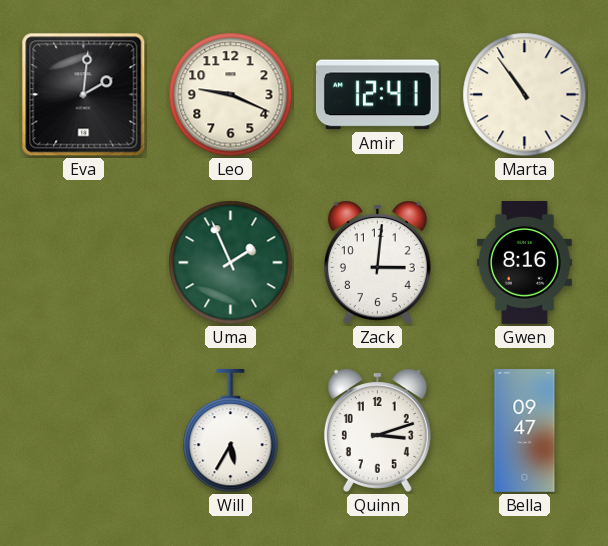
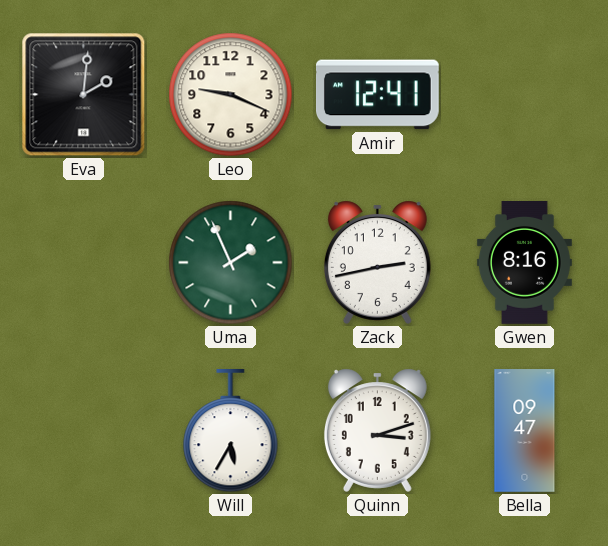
Marta: 10:54 -> none
Zack: 3:01 -> 2:43
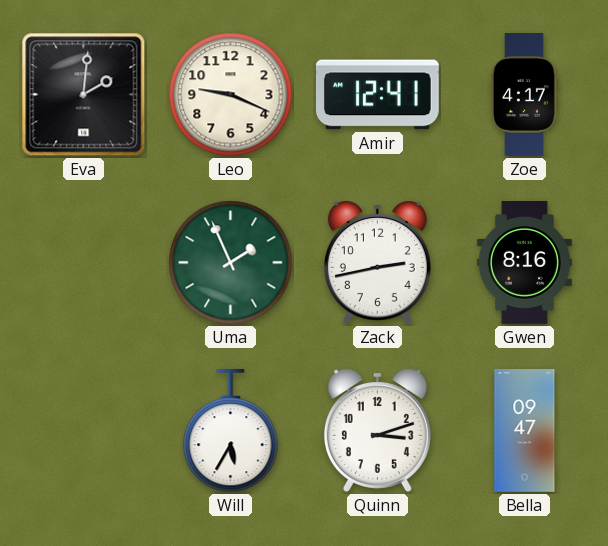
Zoe: none -> 4:17
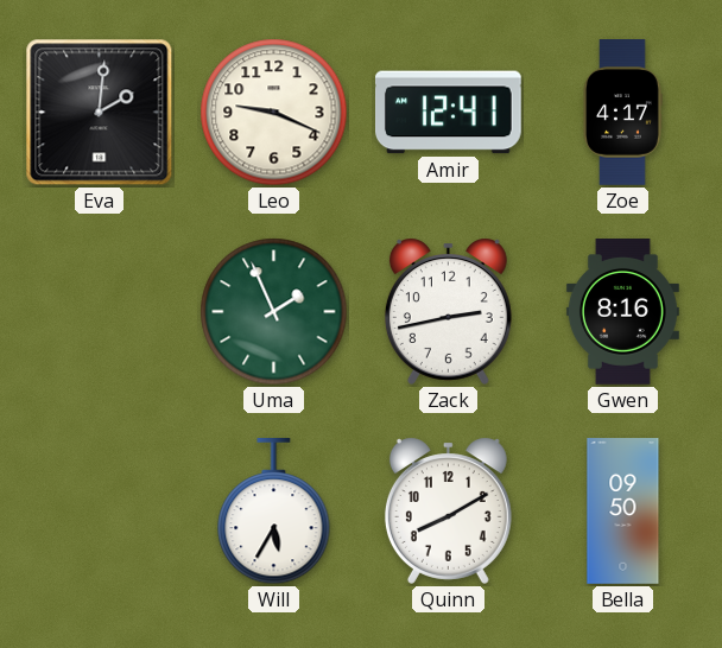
Quinn: 3:12 -> 8:10
Bella: 09:47 -> 09:50
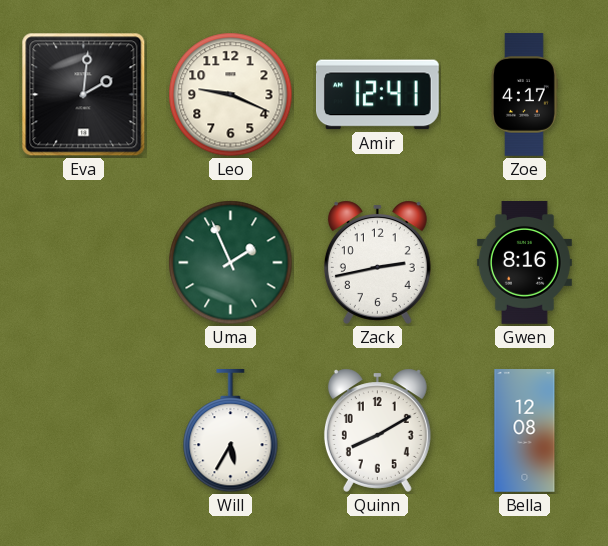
Bella: 09:50 -> 12:08
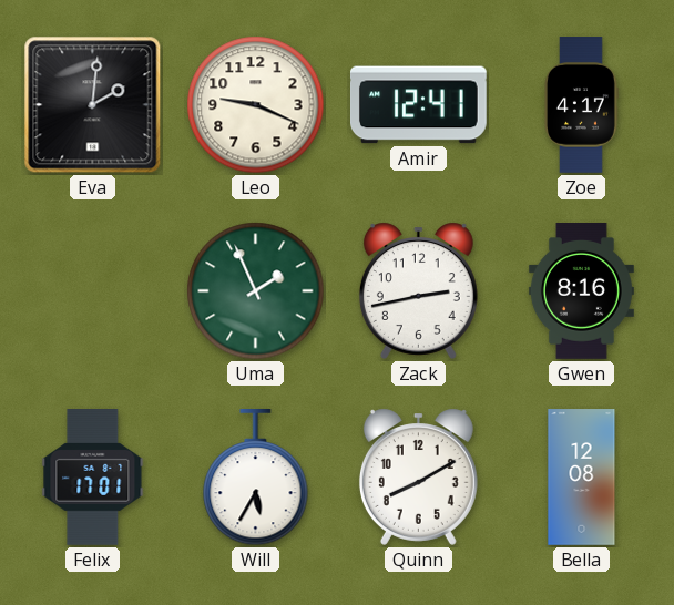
Felix: none -> 17:01
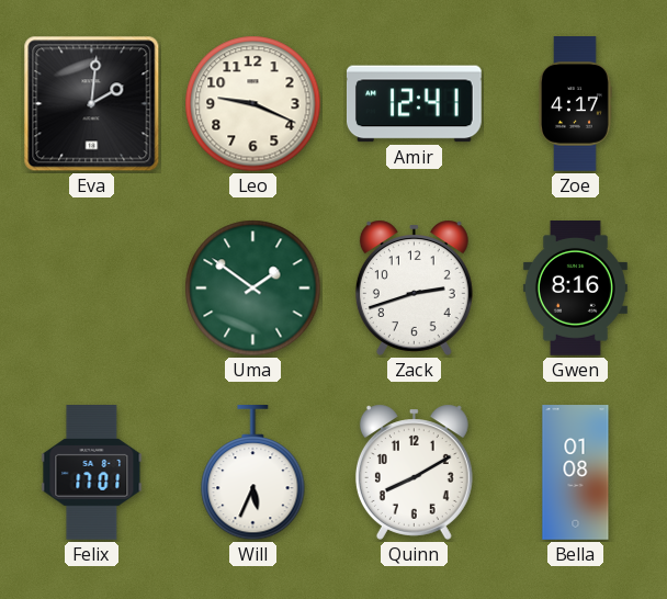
Uma: 1:56 -> 1:51
Zack: 2:43 -> 2:42
Will: 5:35 -> 5:34
Bella: 12:08 -> 01:08
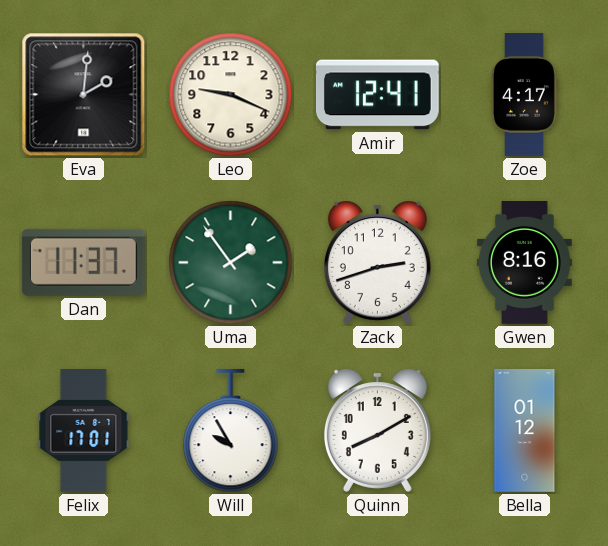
Dan: none -> 11:37
Uma: 1:51 -> 1:54
Will: 5:34 -> 9:55
Bella: 01:08 -> 01:12
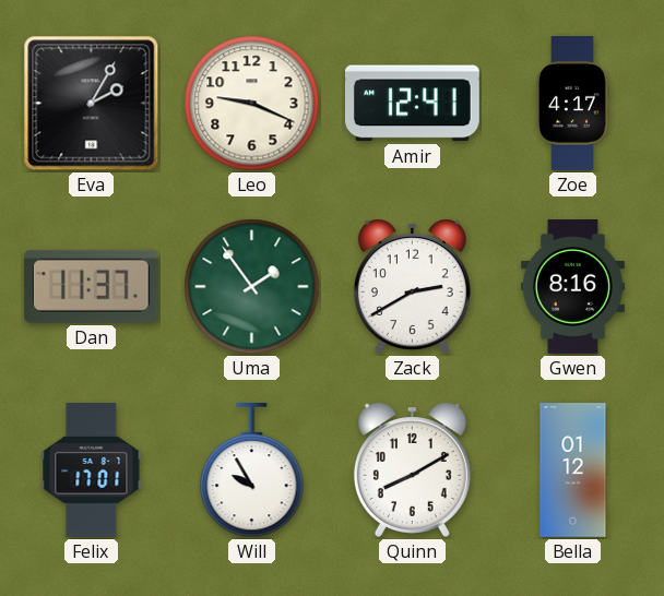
Eva: 2:01 -> 2:05
Zack: 2:42 -> 2:40
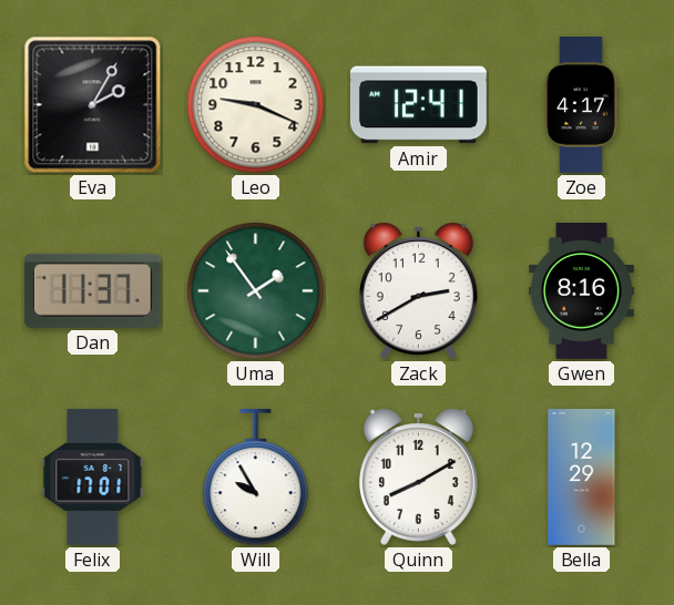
Bella: 01:12 -> 12:29
